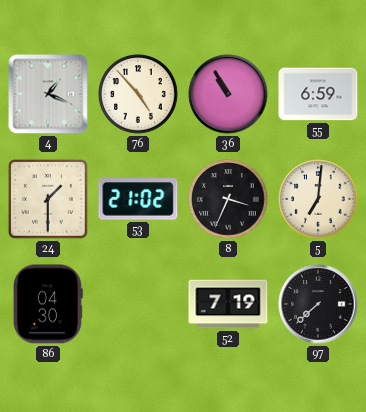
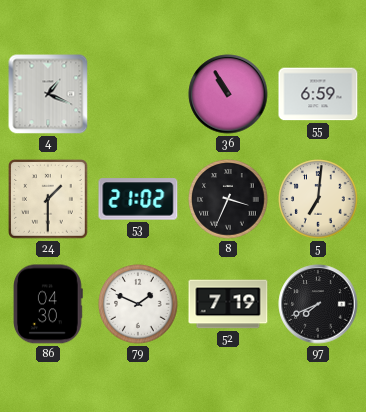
76: 4:53 -> none
79: none -> 1:49
97: 7:38 -> 7:41
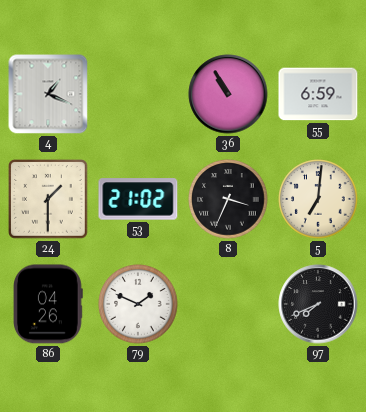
86: 04:30 -> 04:26
52: 7:19 -> none
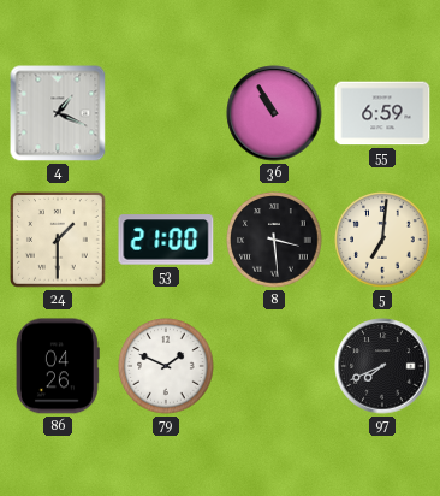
53: 21:02 -> 21:00
8: 3:34 -> 3:29
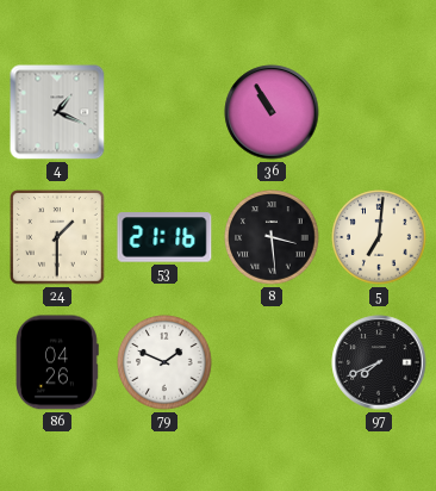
55: 6:59 -> none
53: 21:00 -> 21:16
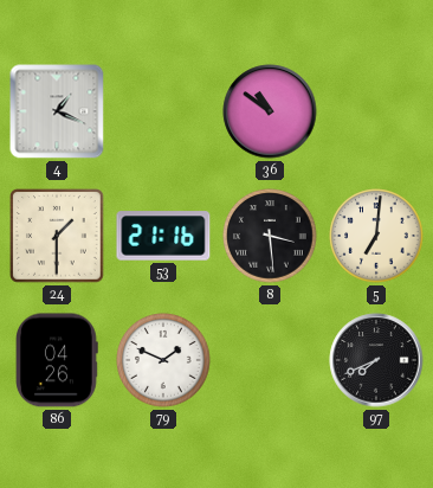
36: 10:55 -> 10:51
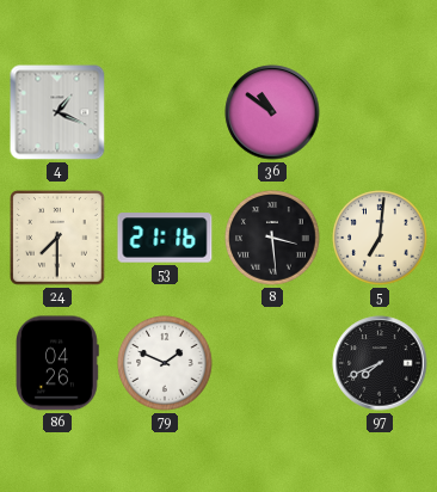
24: 1:30 -> 7:30
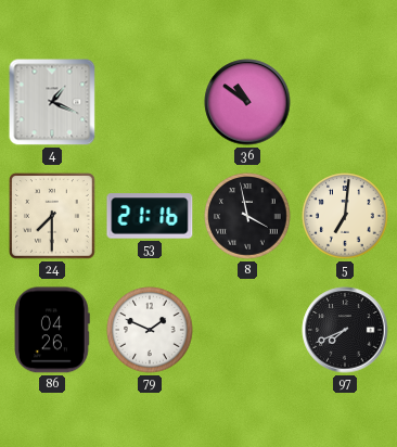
8: 3:29 -> 3:58
